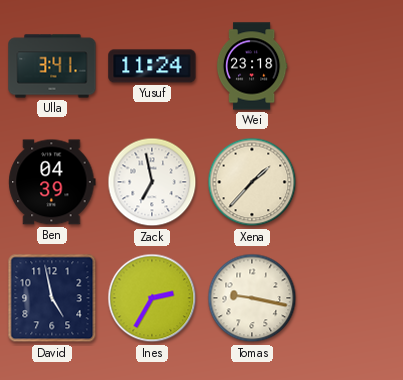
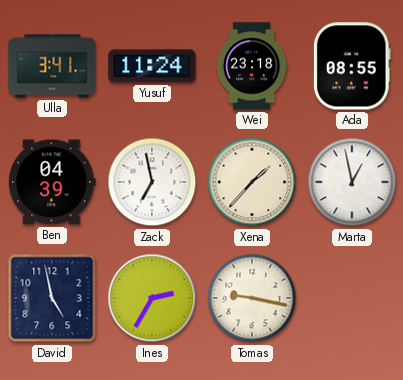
Ada: none -> 08:55
Marta: none -> 12:58
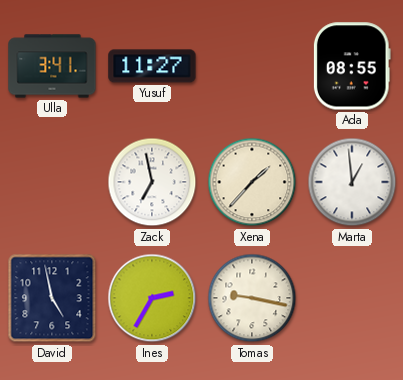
Yusuf: 11:24 -> 11:27
Wei: 23:18 -> none
Ben: 04:39 -> none
Marta: 12:58 -> 12:59
